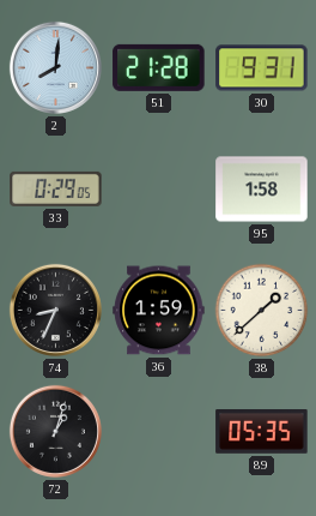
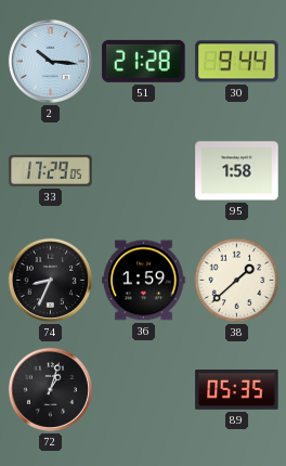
2: 8:01 -> 10:16
30: 9:31 -> 9:44
33: 0:29 -> 17:29
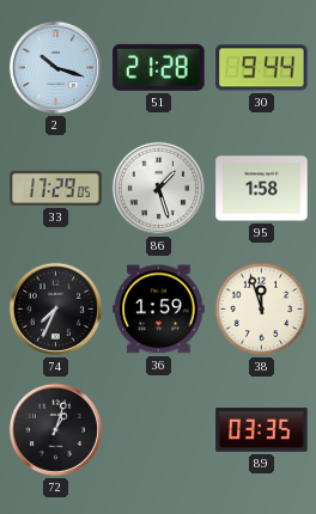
2: 10:16 -> 10:18
86: none -> 1:27
74: 8:34 -> 7:34
38: 1:38 -> 11:57
89: 05:35 -> 03:35
